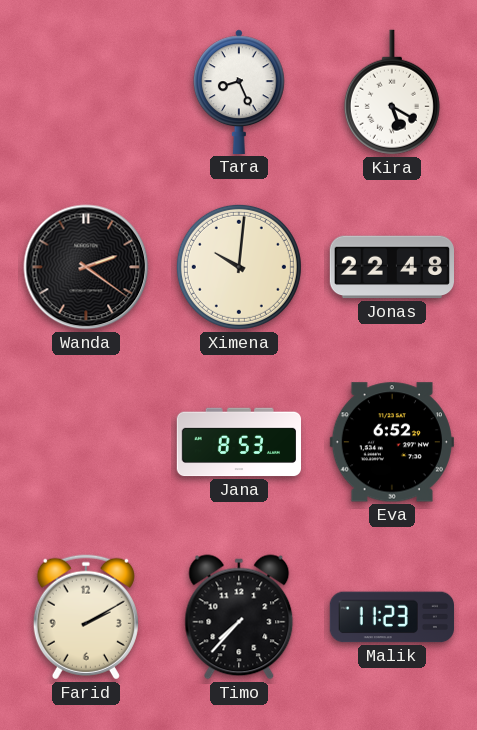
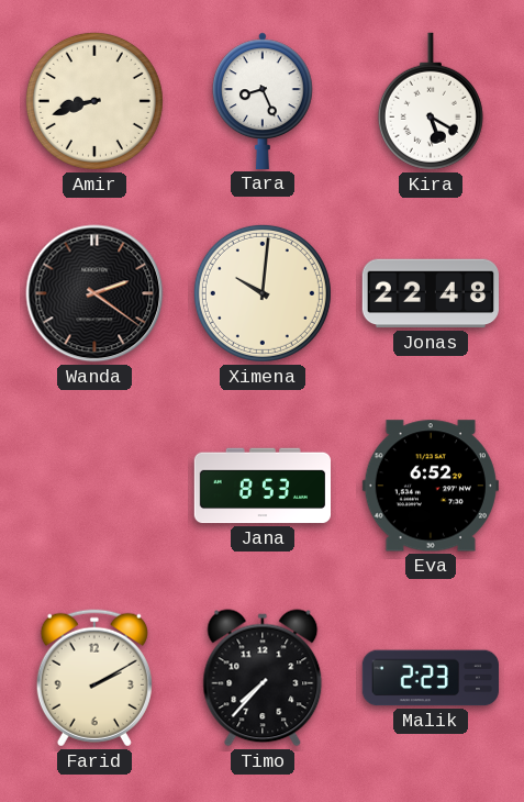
Amir: none -> 8:42
Malik: 11:23 -> 2:23
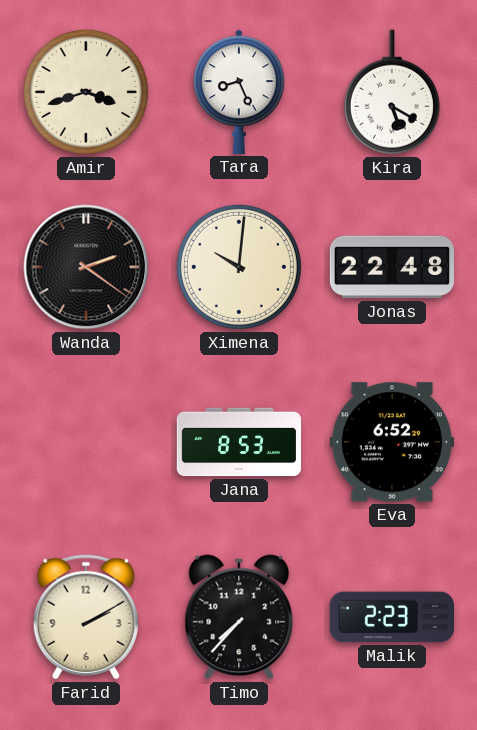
Amir: 8:42 -> 3:42
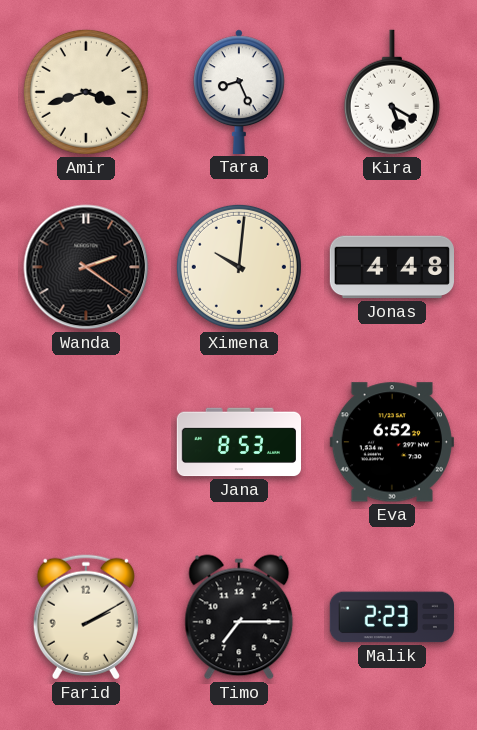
Jonas: 22:48 -> 4:48
Timo: 7:37 -> 7:15
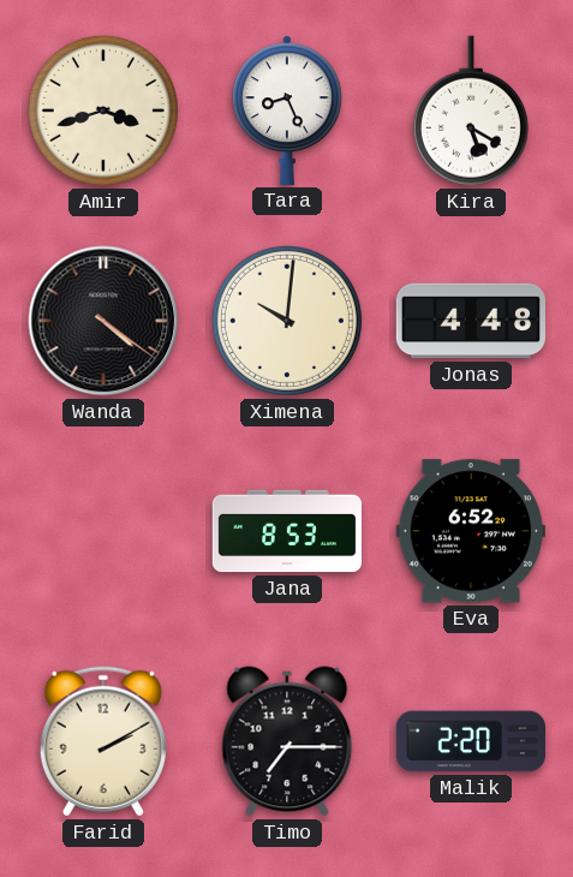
Wanda: 2:21 -> 4:21
Malik: 2:23 -> 2:20
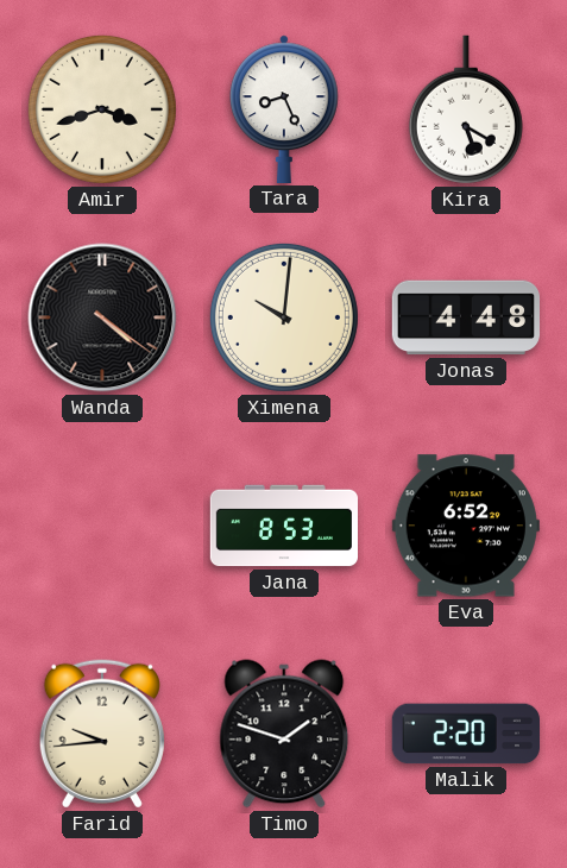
Farid: 2:10 -> 9:44
Timo: 7:15 -> 1:48
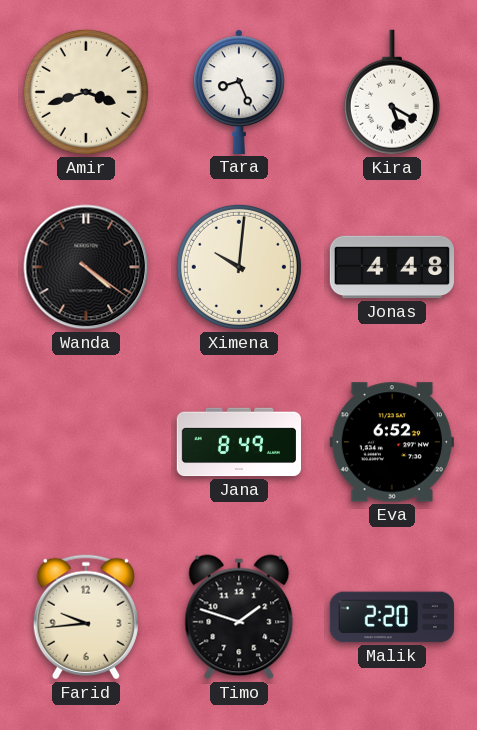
Jana: 8:53 -> 8:49
